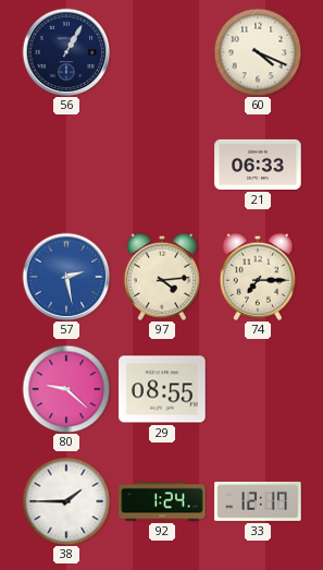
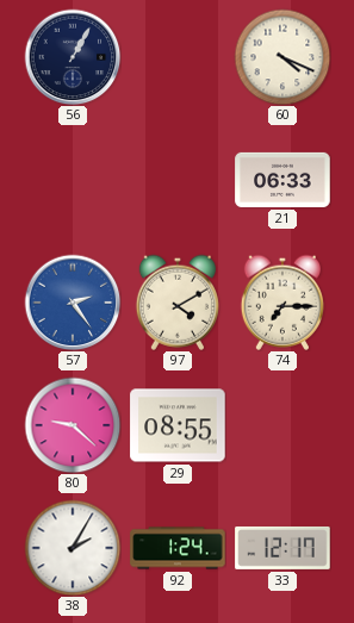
57: 2:28 -> 2:24
97: 4:14 -> 4:10
38: 1:45 -> 2:05
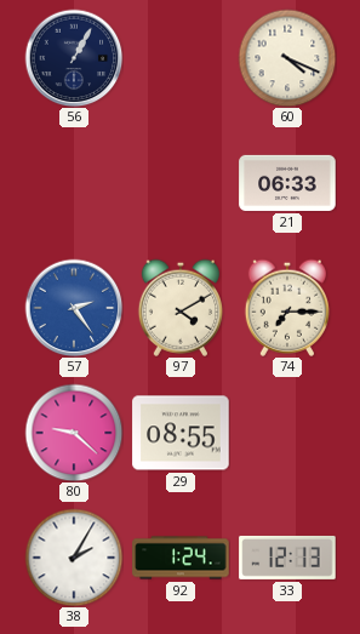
33: 12:17 -> 12:13
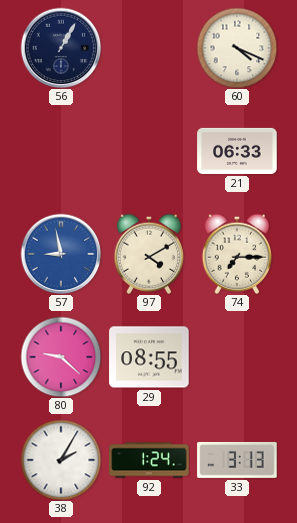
57: 2:24 -> 8:58
33: 12:13 -> 3:13
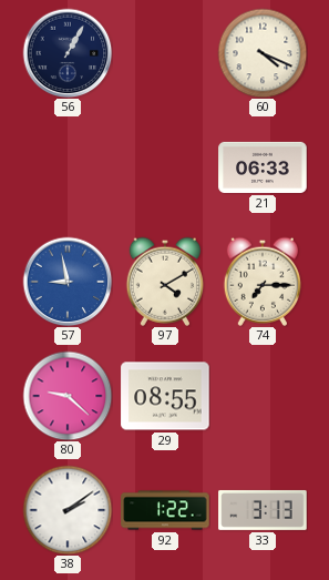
38: 2:05 -> 2:09
92: 1:24 -> 1:22
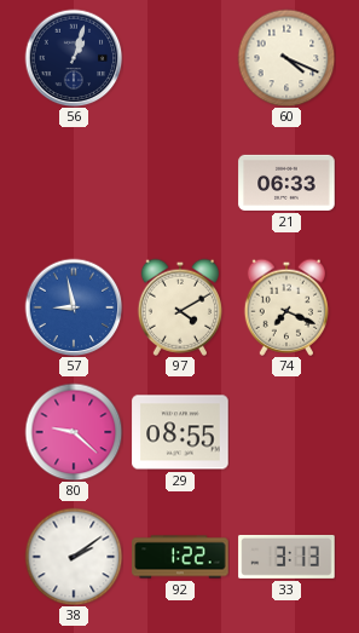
56: 1:05 -> 1:03
74: 7:15 -> 7:19
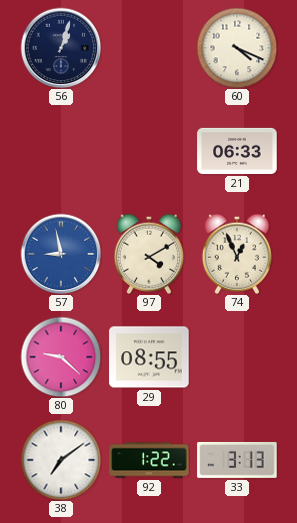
74: 7:19 -> 12:56
38: 2:09 -> 7:09
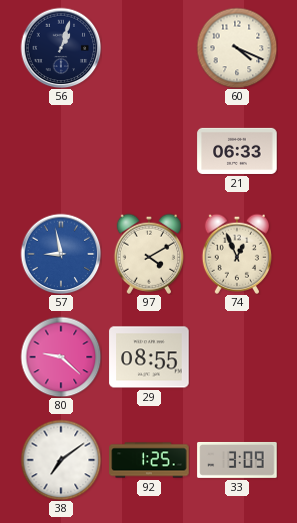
92: 1:22 -> 1:25
33: 3:13 -> 3:09
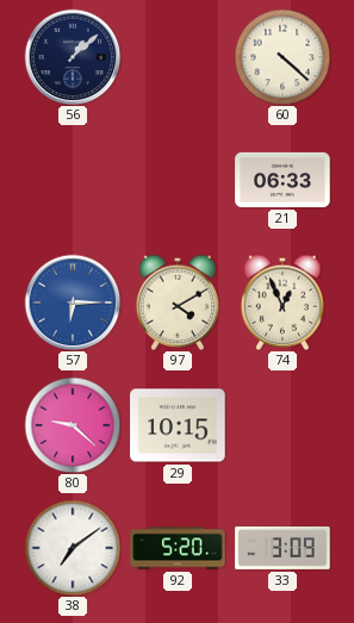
56: 1:03 -> 1:08
60: 4:19 -> 4:22
57: 8:58 -> 6:15
29: 08:55 -> 10:15
92: 1:25 -> 5:20
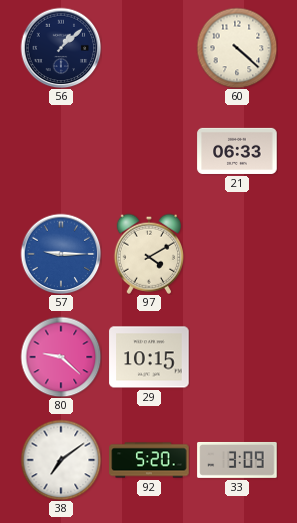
57: 6:15 -> 9:15
74: 12:56 -> none
